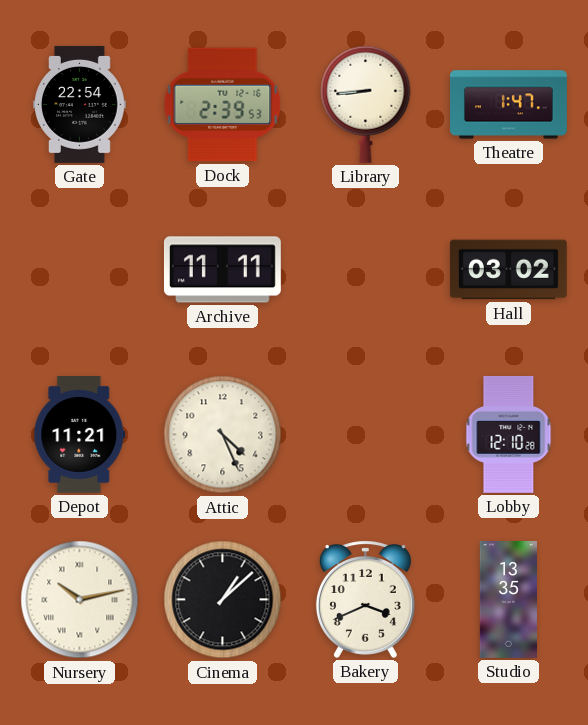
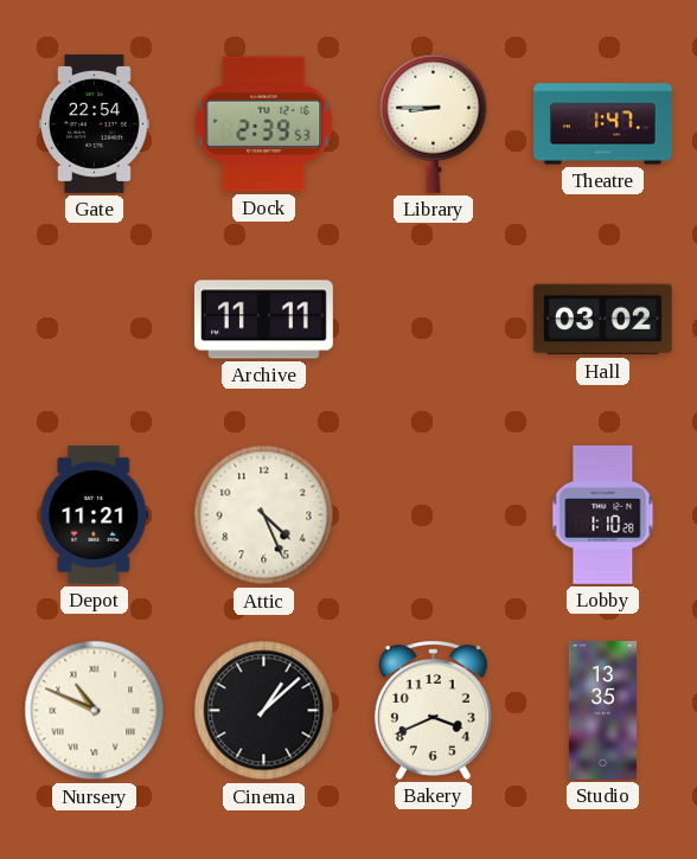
Library: 8:44 -> 8:45
Lobby: 12:10 -> 1:10
Nursery: 10:13 -> 10:49
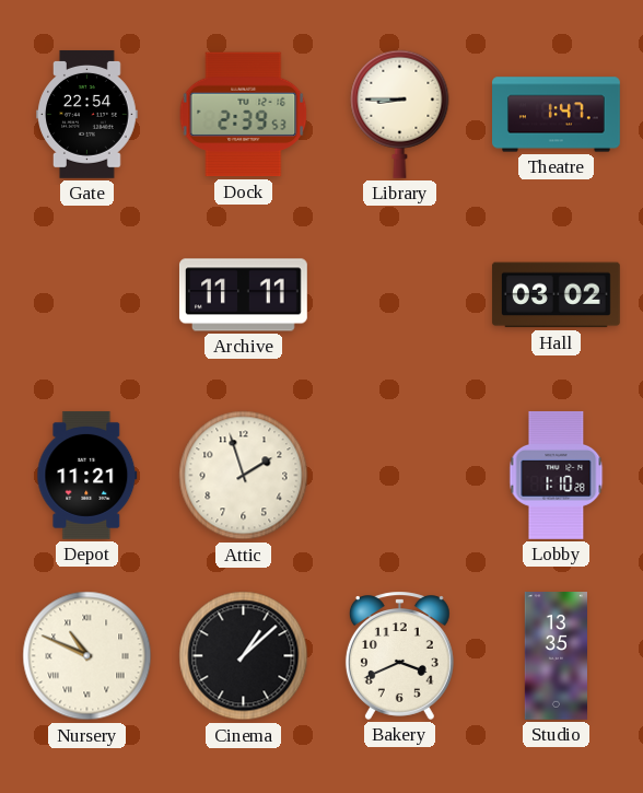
Attic: 4:26 -> 1:57
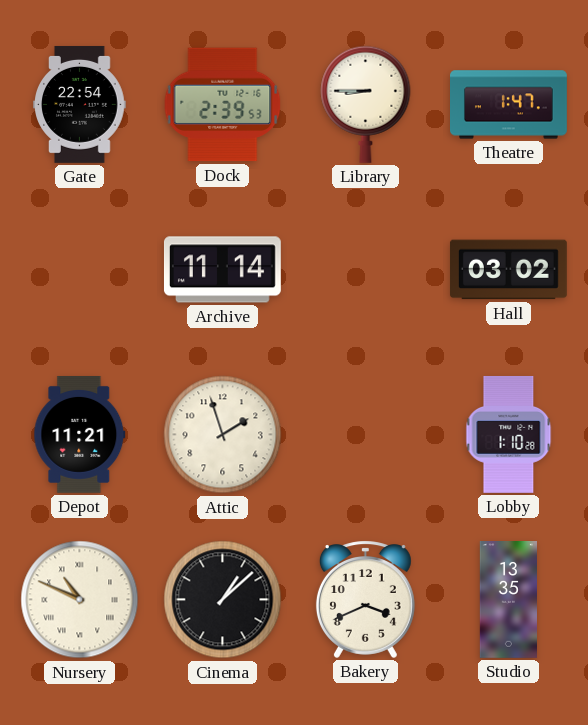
Archive: 11:11 -> 11:14
